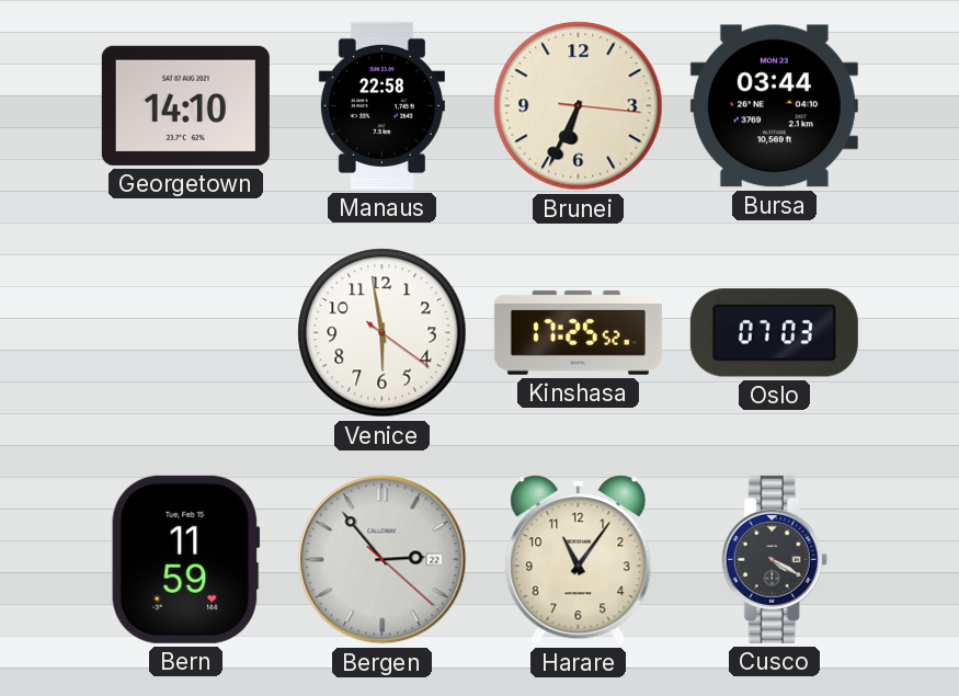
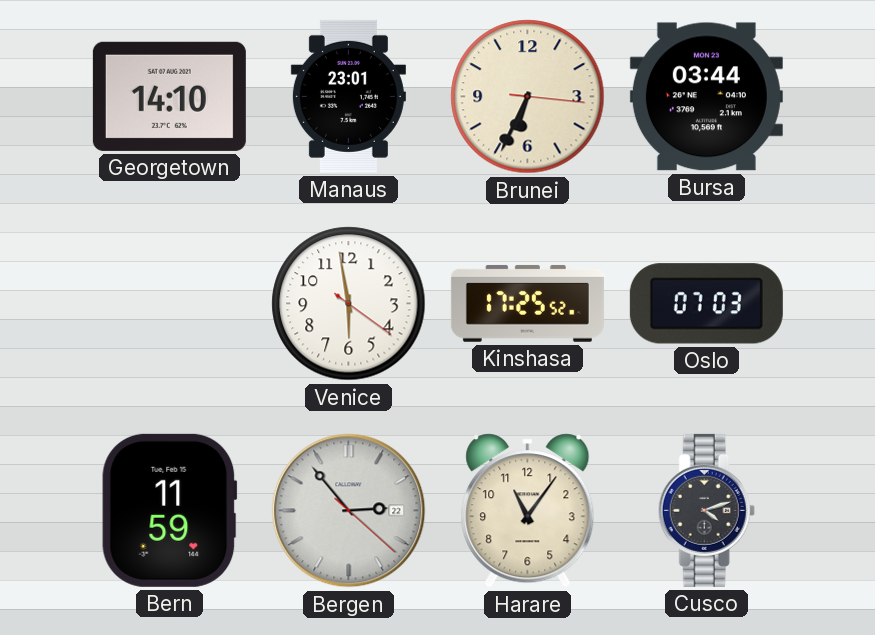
Manaus: 22:58 -> 23:01
Cusco: 4:20 -> 4:12
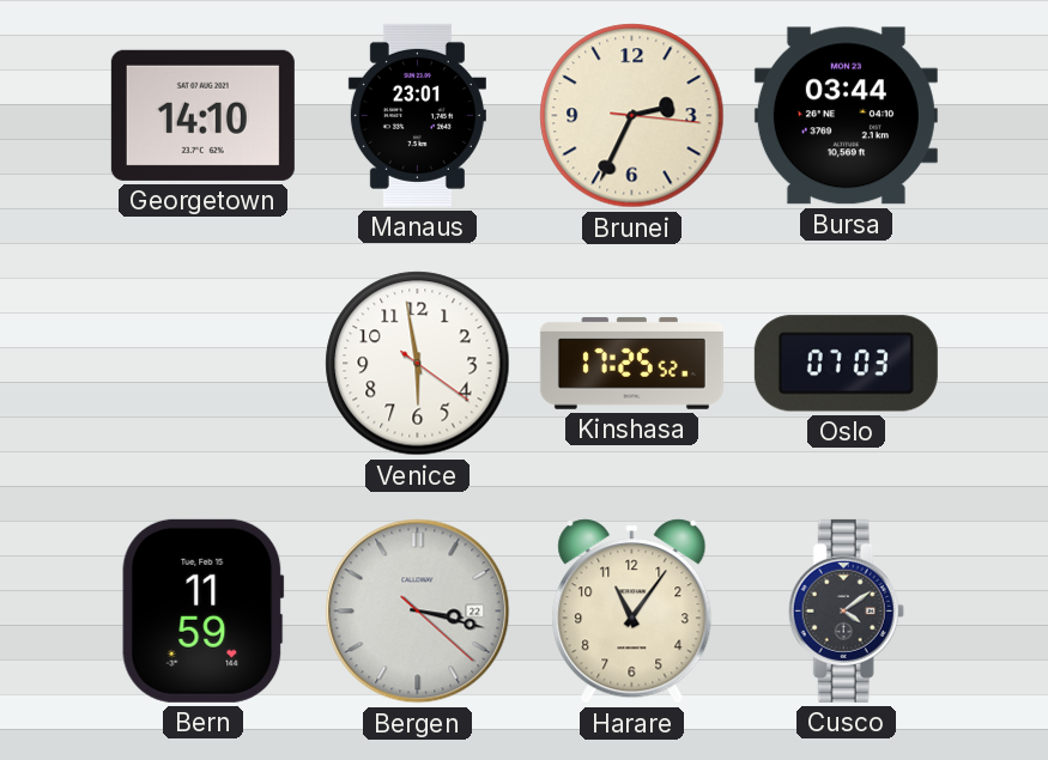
Brunei: 6:34 -> 2:34
Bergen: 2:53 -> 3:17
Cusco: 4:12 -> 4:09
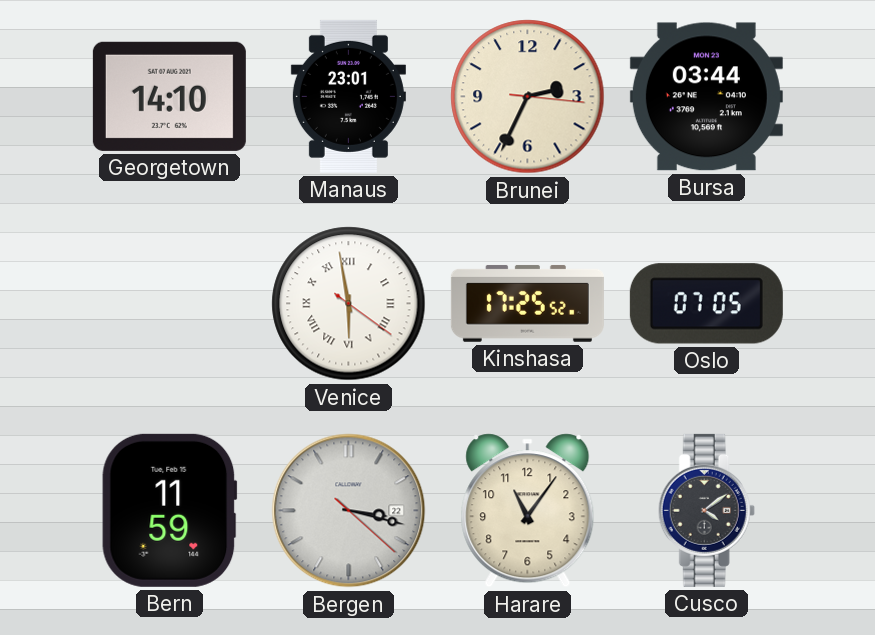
Venice numerals: Arabic -> Roman
Oslo: 07:03 -> 07:05
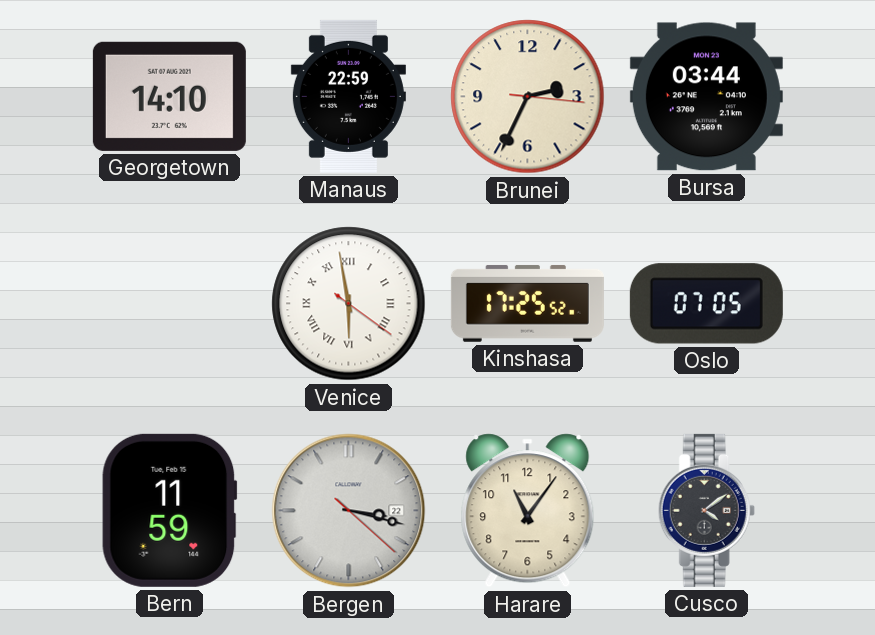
Manaus: 23:01 -> 22:59
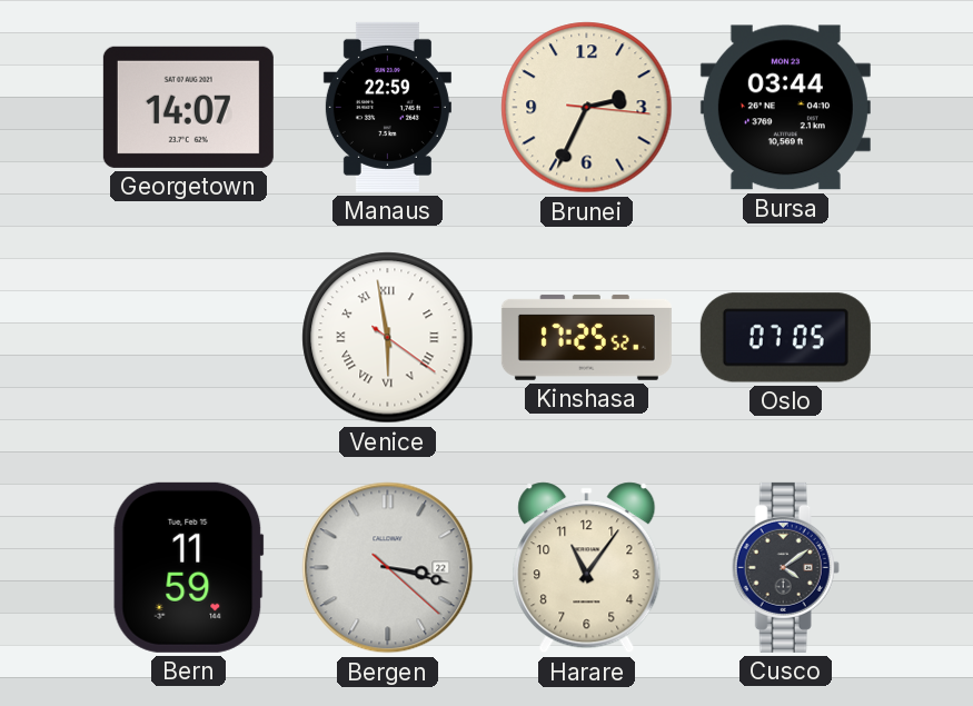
Georgetown: 14:10 -> 14:07
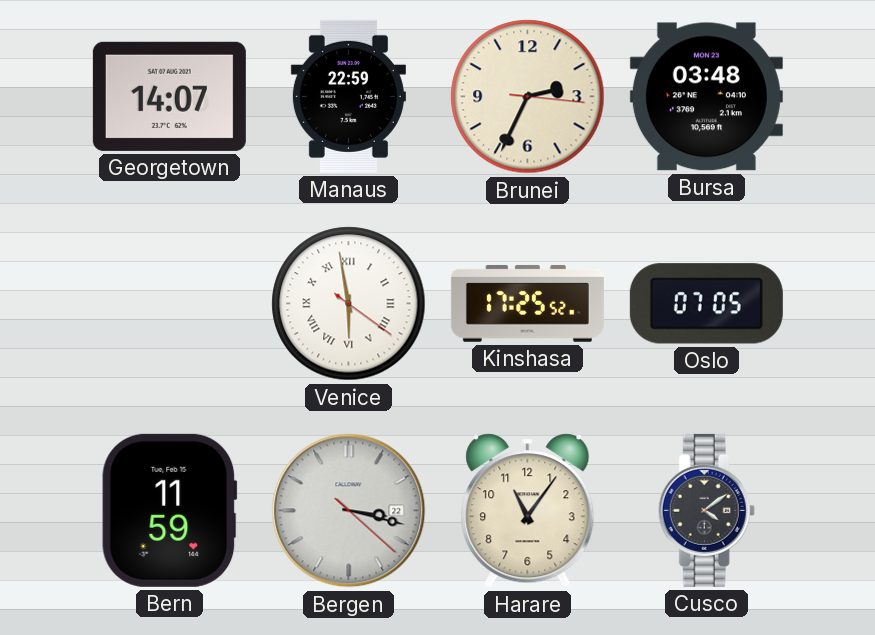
Bursa: 03:44 -> 03:48
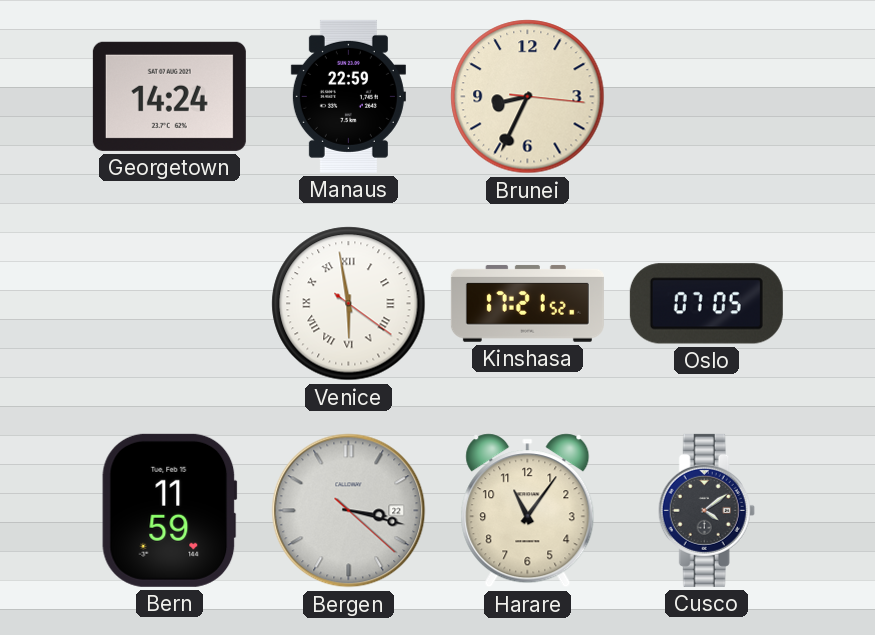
Georgetown: 14:07 -> 14:24
Brunei: 2:34 -> 8:34
Bursa: 03:48 -> none
Kinshasa: 17:25 -> 17:21
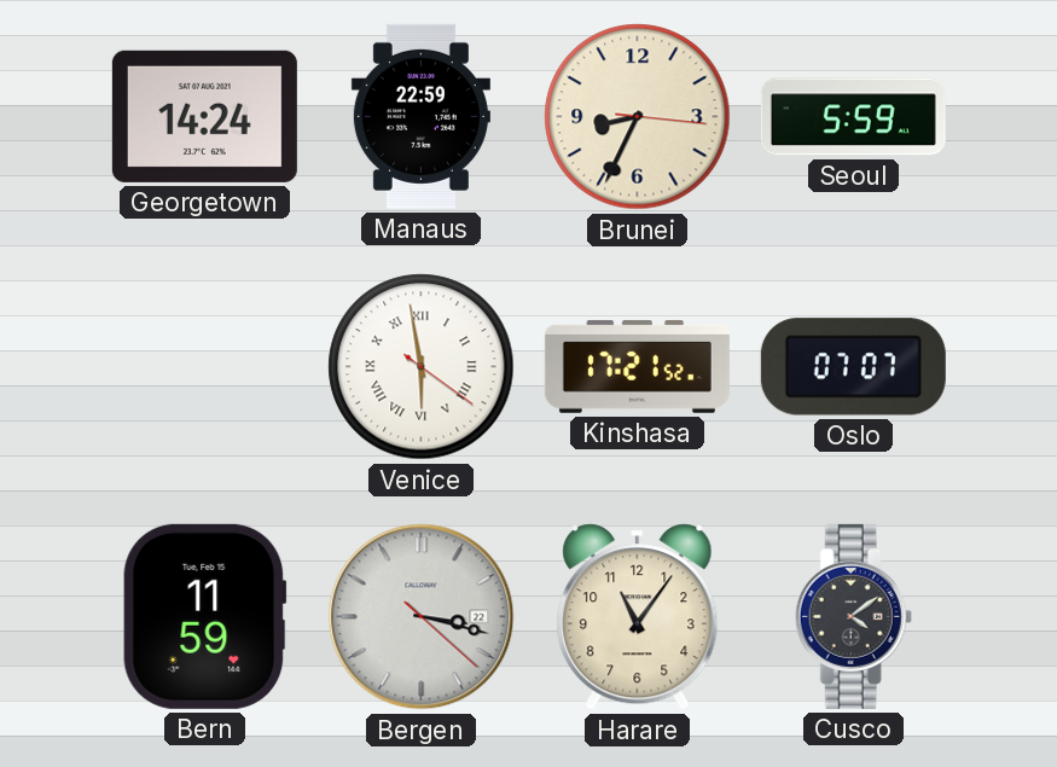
Seoul: none -> 5:59
Oslo: 07:05 -> 07:07
